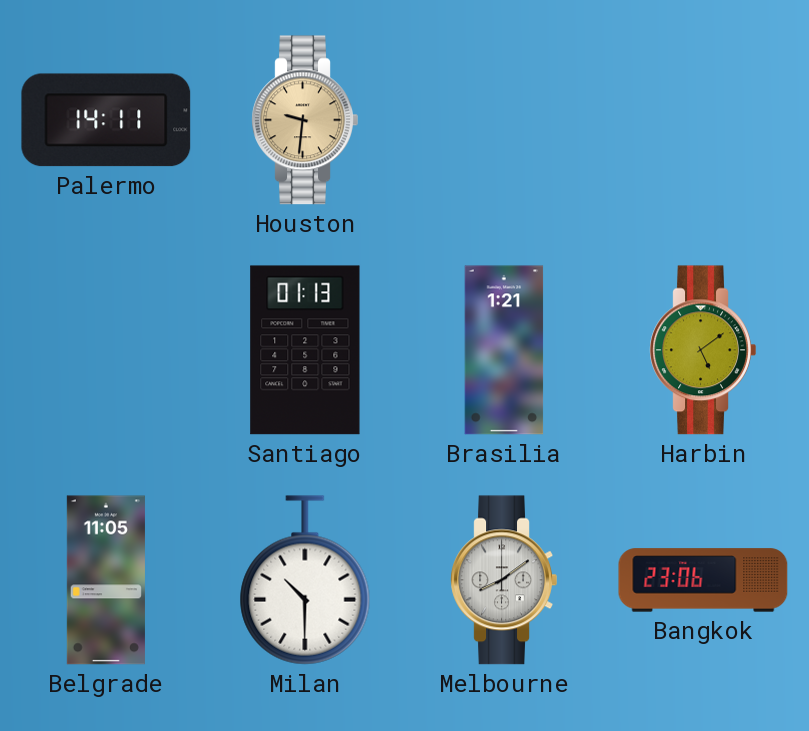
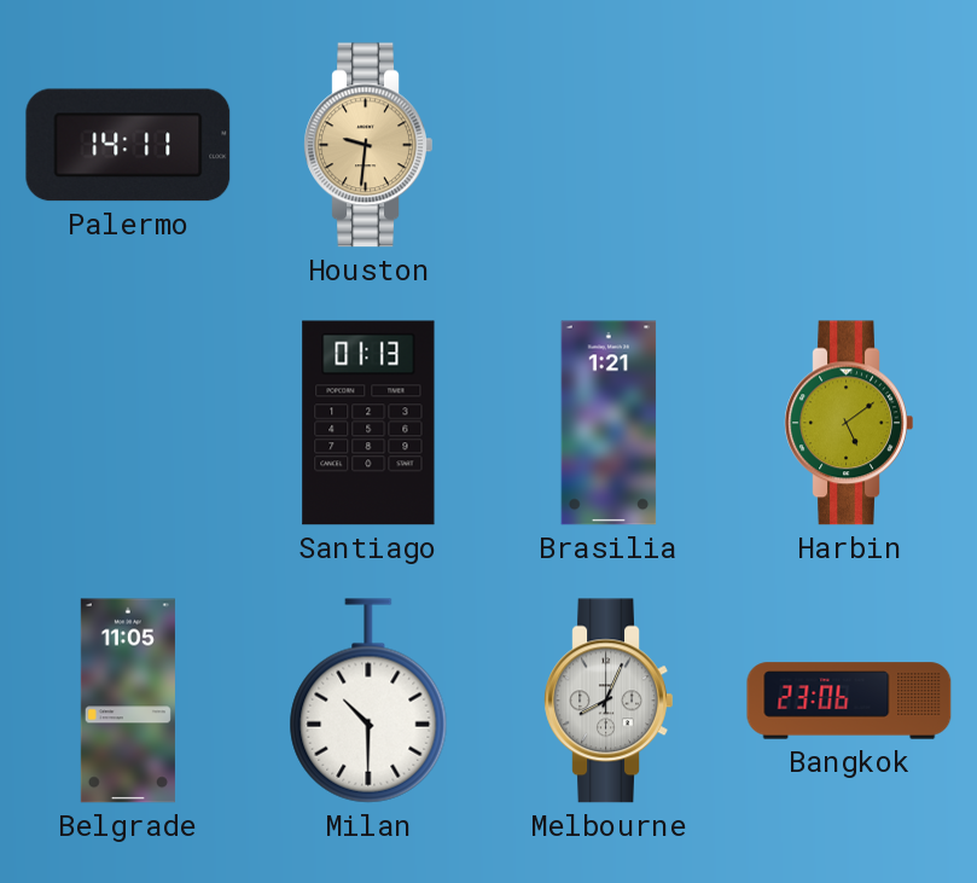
Melbourne: 8:09 -> 8:04
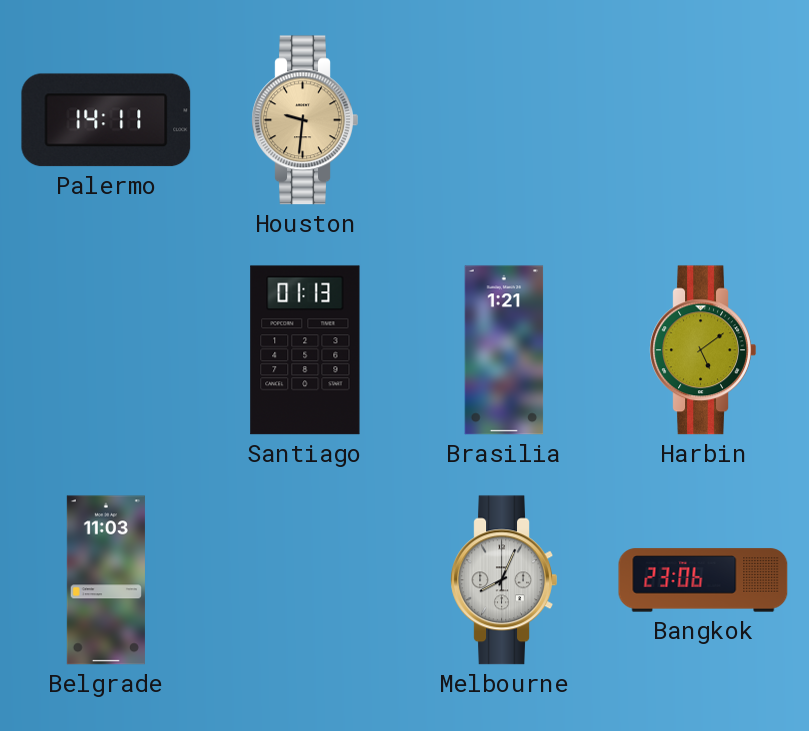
Belgrade: 11:05 -> 11:03
Milan: 10:30 -> none
